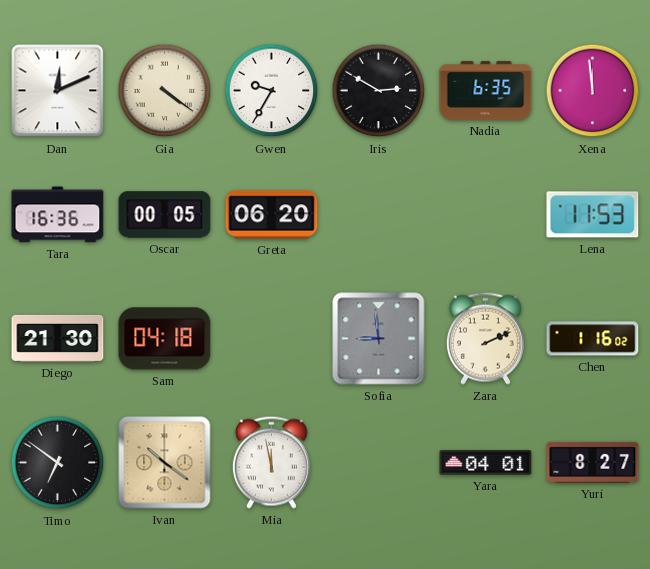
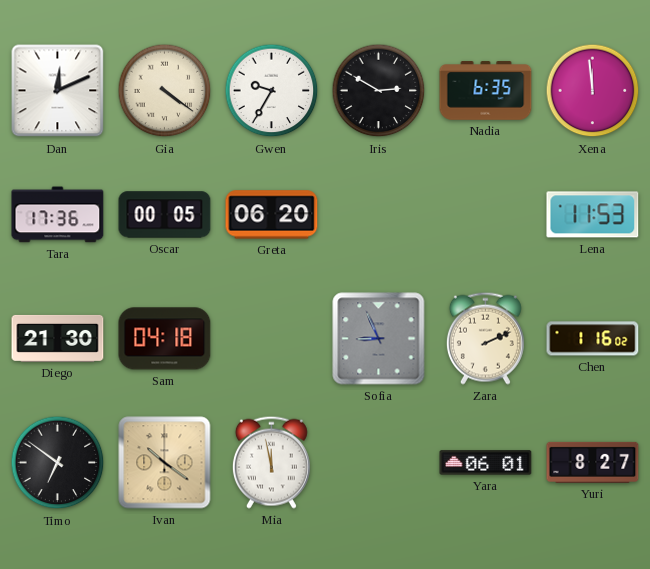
Tara: 16:36 -> 17:36
Sofia: 8:59 -> 8:56
Yara: 04:01 -> 06:01
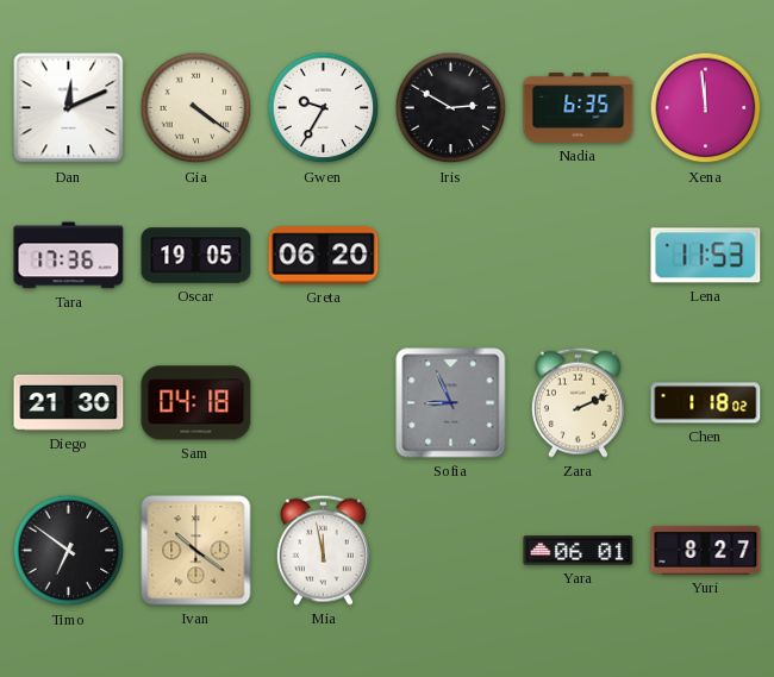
Oscar: 00:05 -> 19:05
Chen: 1:16 -> 1:18
